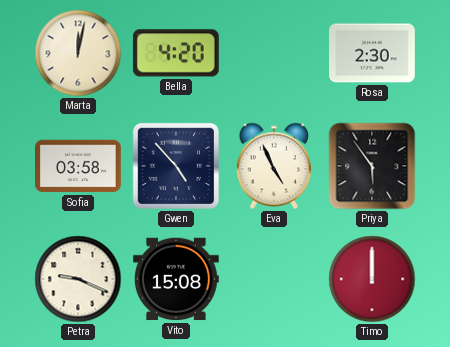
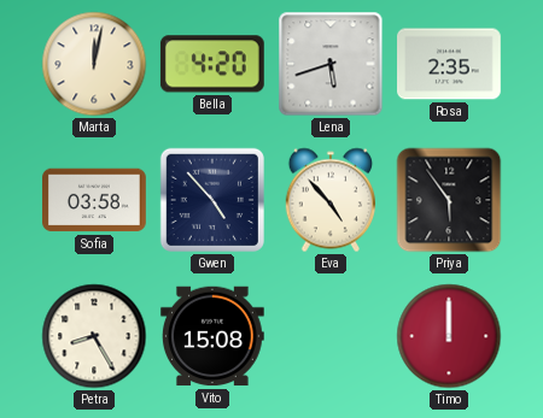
Lena: none -> 5:42
Rosa: 2:30 -> 2:35
Eva: 4:56 -> 4:53
Petra: 9:19 -> 8:25
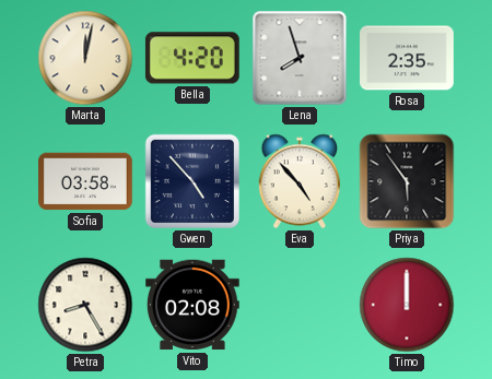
Lena: 5:42 -> 7:57
Vito: 15:08 -> 02:08
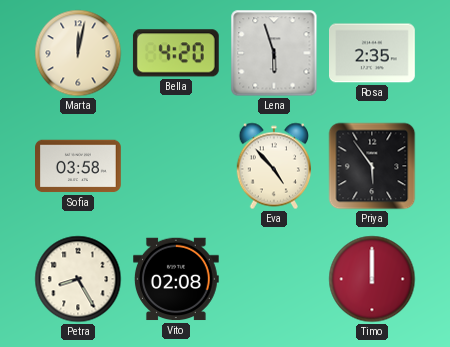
Lena: 7:57 -> 5:57
Gwen: 4:53 -> none
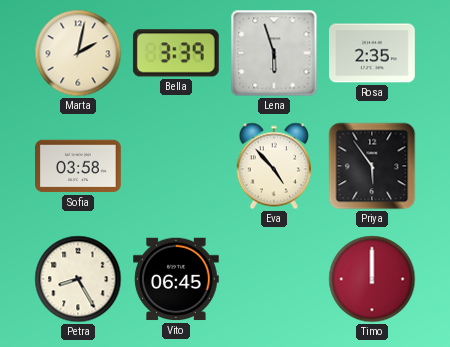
Marta: 12:02 -> 2:02
Bella: 4:20 -> 3:39
Vito: 02:08 -> 06:45
